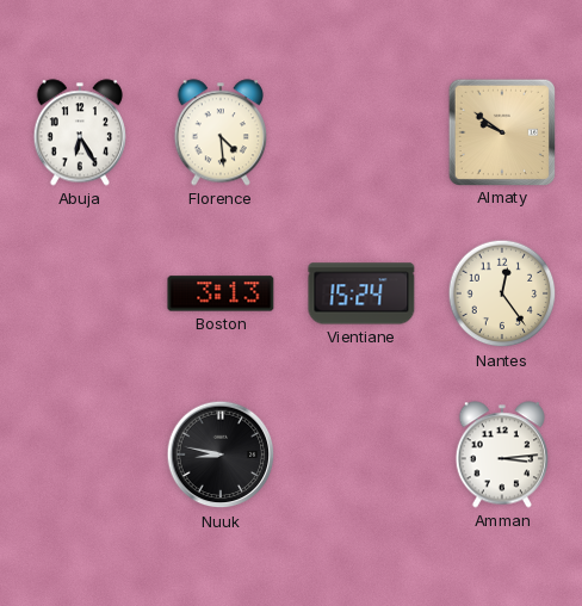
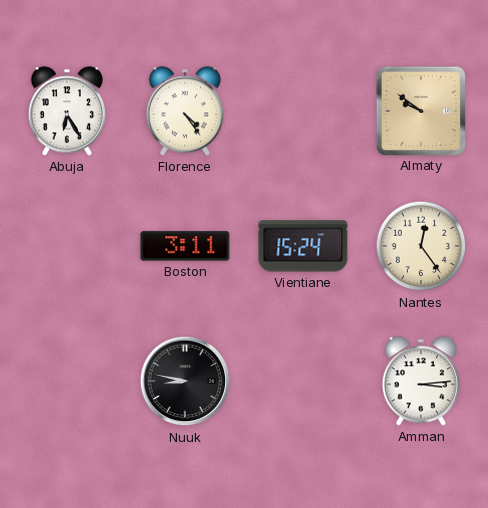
Florence: 4:29 -> 4:24
Boston: 3:13 -> 3:11
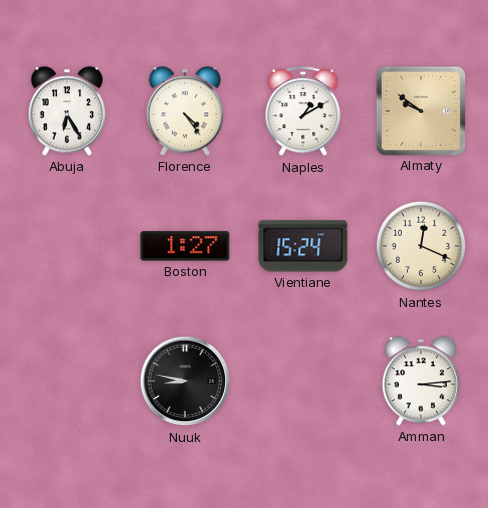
Naples: none -> 1:10
Boston: 3:11 -> 1:27
Nantes: 12:24 -> 12:19
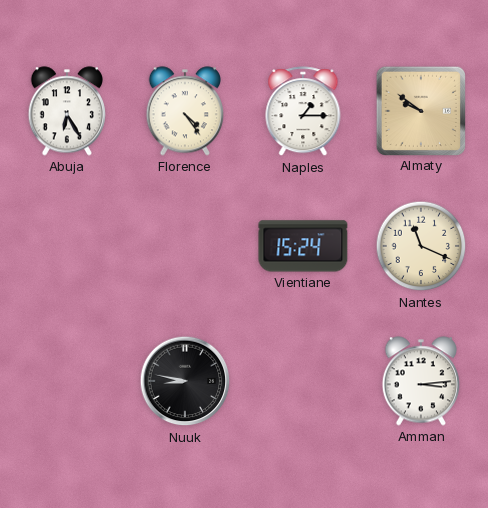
Naples: 1:10 -> 1:15
Boston: 1:27 -> none
Nantes: 12:19 -> 11:19
